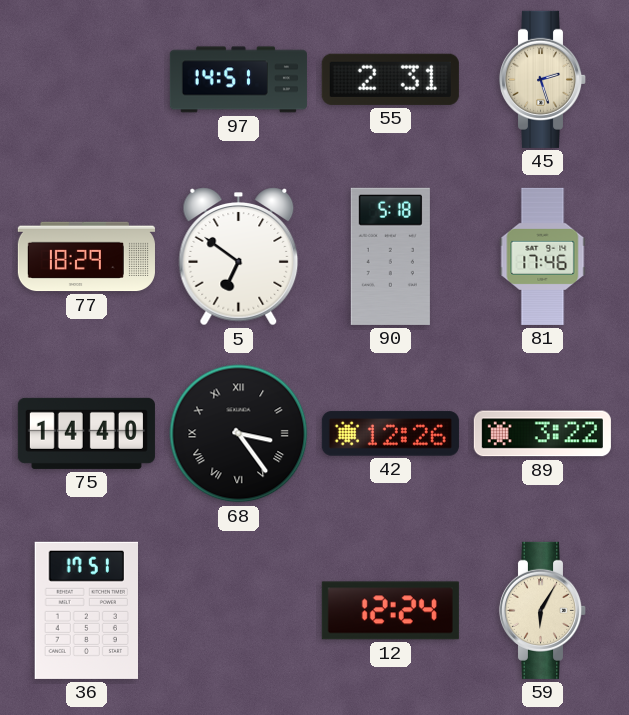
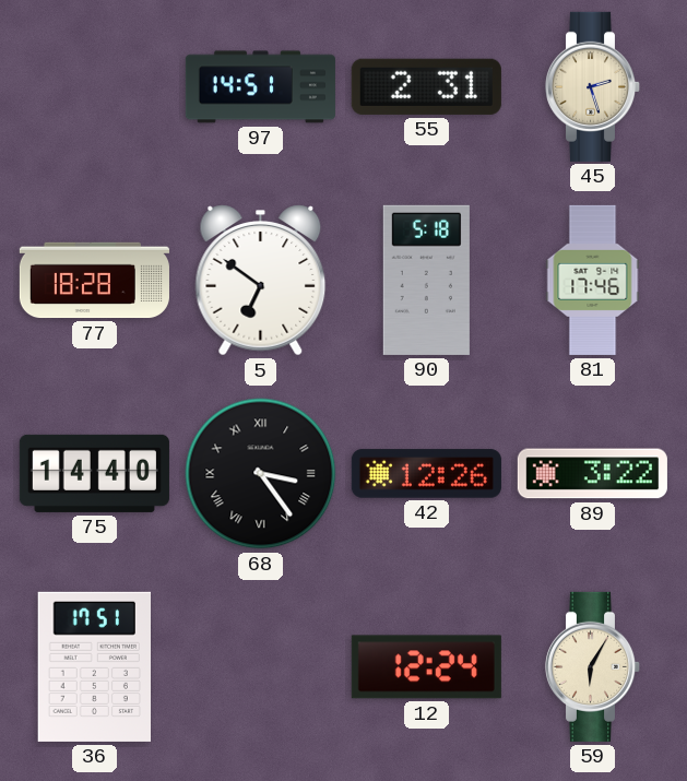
77: 18:29 -> 18:28
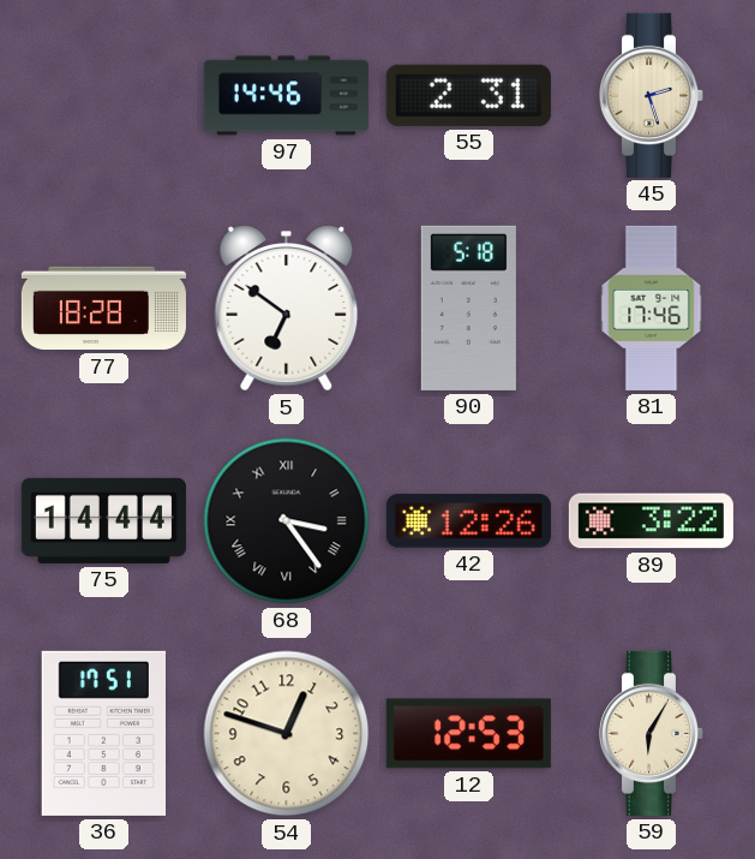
97: 14:51 -> 14:46
75: 14:40 -> 14:44
54: none -> 12:48
12: 12:24 -> 12:53
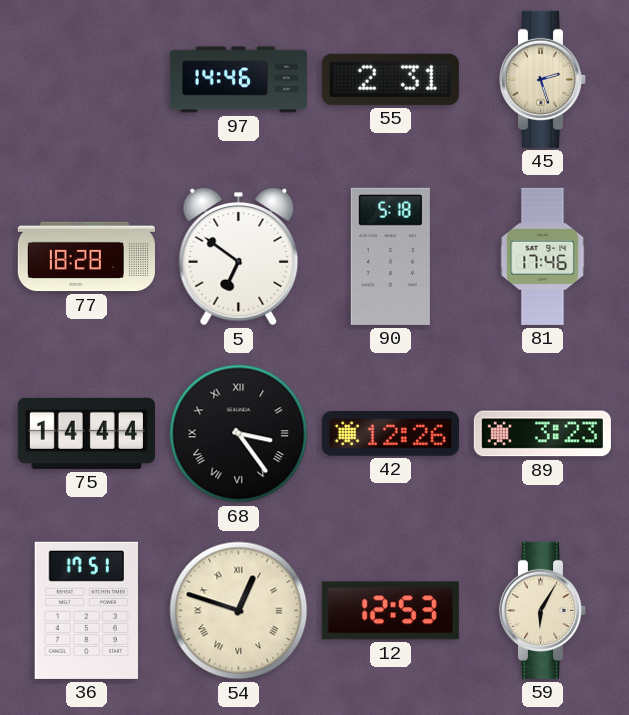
89: 3:22 -> 3:23
54 numerals: Arabic -> Roman
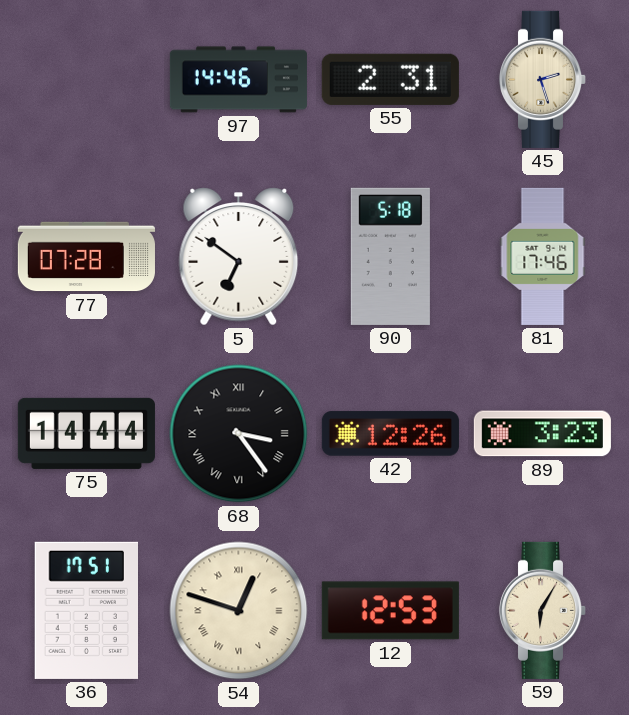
77: 18:28 -> 07:28
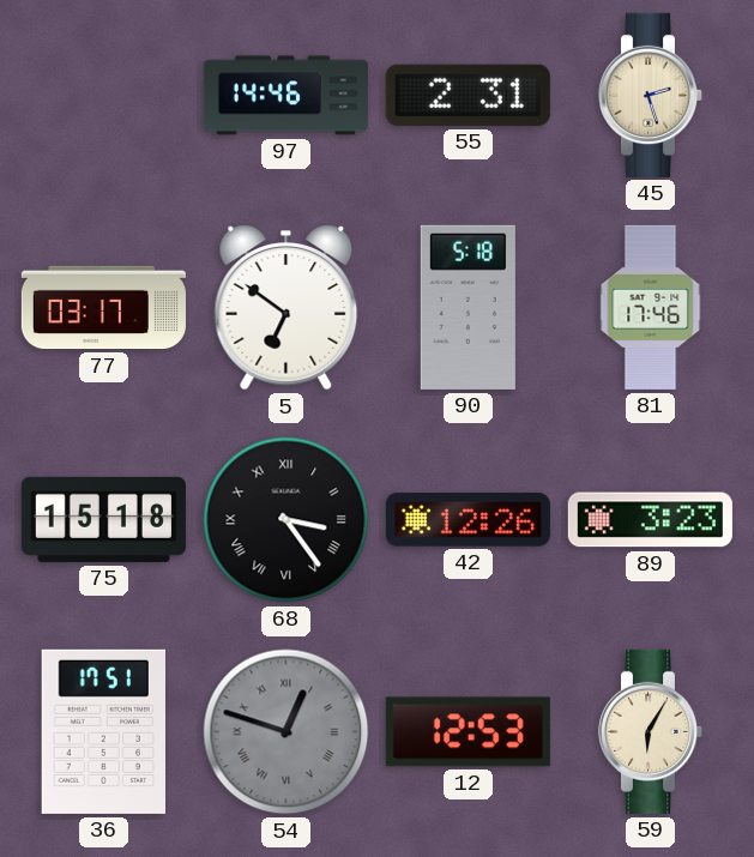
77: 07:28 -> 03:17
75: 14:44 -> 15:18
54 dial: cream -> grey
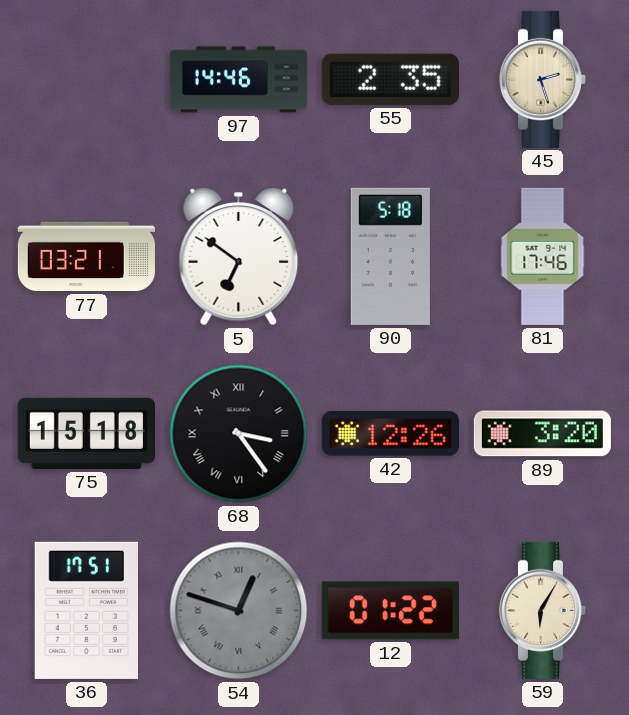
55: 2:31 -> 2:35
77: 03:17 -> 03:21
89: 3:23 -> 3:20
12: 12:53 -> 01:22
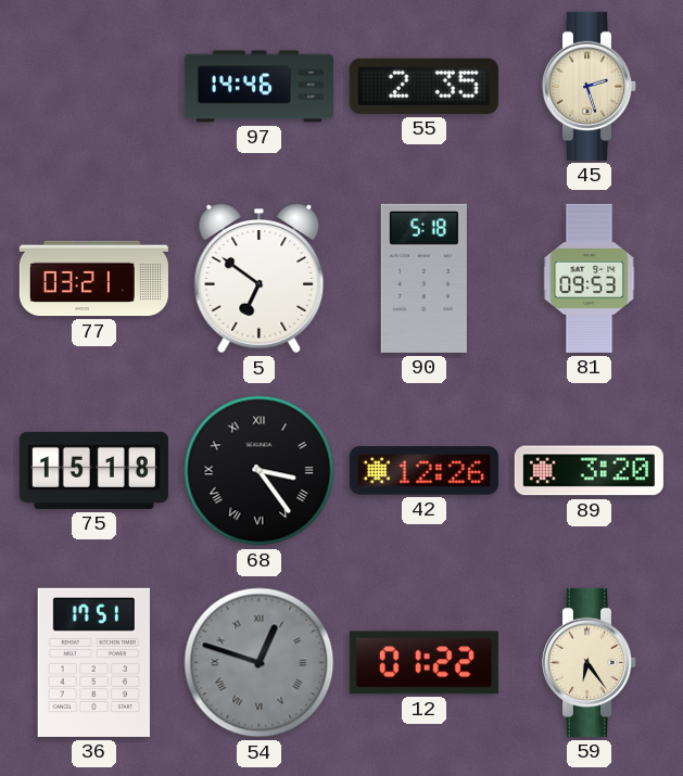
81: 17:46 -> 09:53
59: 6:05 -> 6:24
